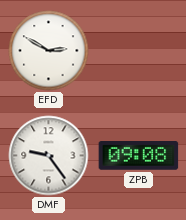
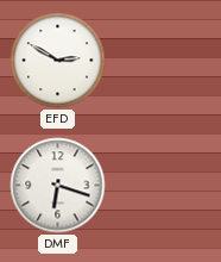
DMF: 9:24 -> 6:18
ZPB: 09:08 -> none
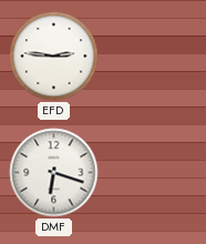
EFD: 2:50 -> 2:46
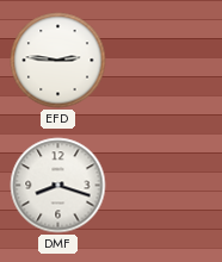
DMF: 6:18 -> 8:18
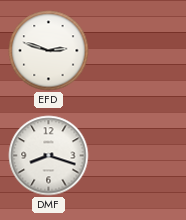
EFD: 2:46 -> 2:48
